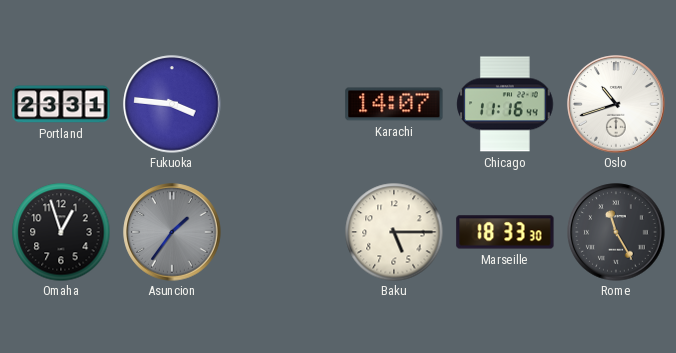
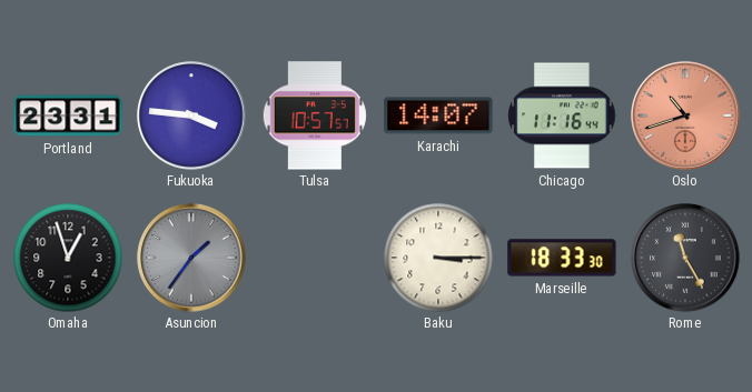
Tulsa: none -> 10:57
Oslo dial: white -> salmon
Baku: 5:15 -> 3:15
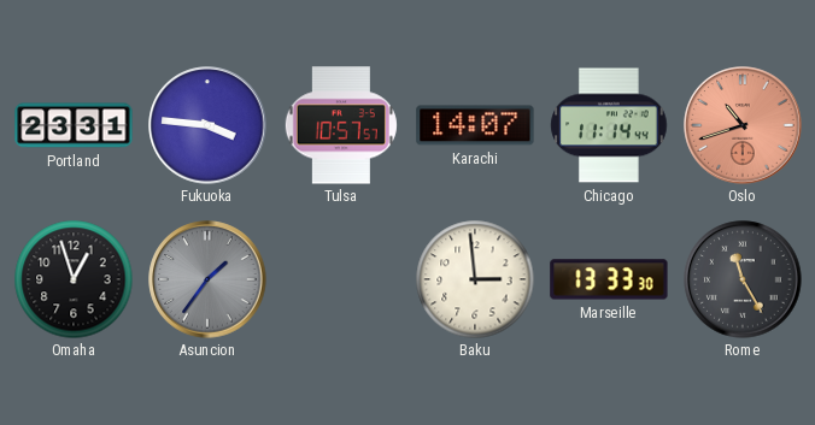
Chicago: 11:16 -> 11:14
Baku: 3:15 -> 2:59
Marseille: 18:33 -> 13:33
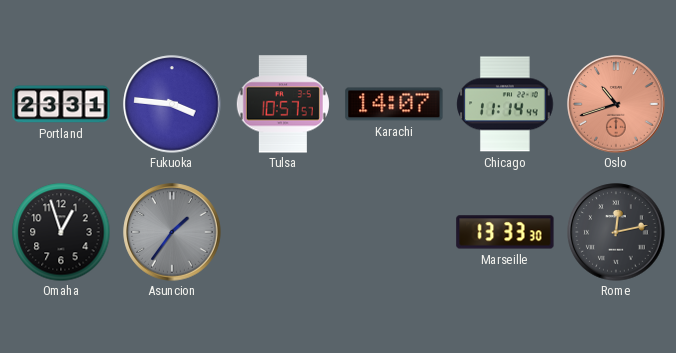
Baku: 2:59 -> none
Rome: 11:25 -> 12:13
